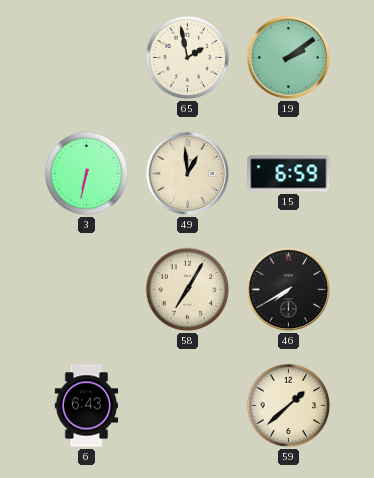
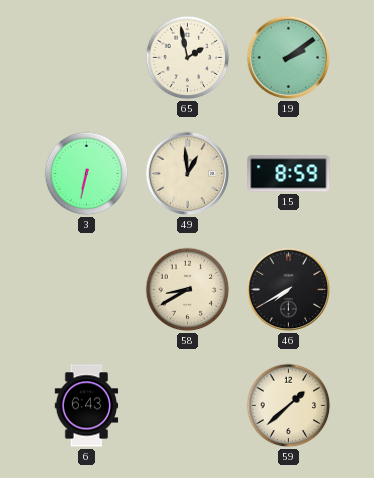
15: 6:59 -> 8:59
58: 7:05 -> 8:40
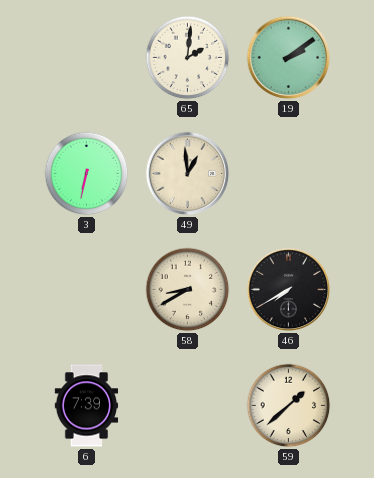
65: 1:58 -> 2:01
15: 8:59 -> none
6: 6:43 -> 7:39
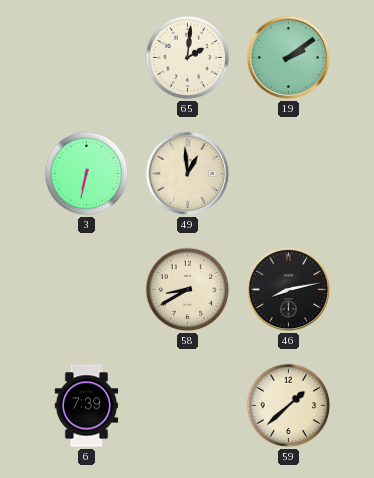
46: 7:40 -> 8:13
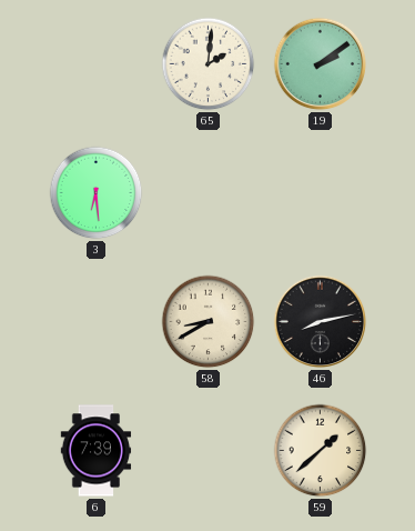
3: 6:32 -> 6:29
49: 12:59 -> none
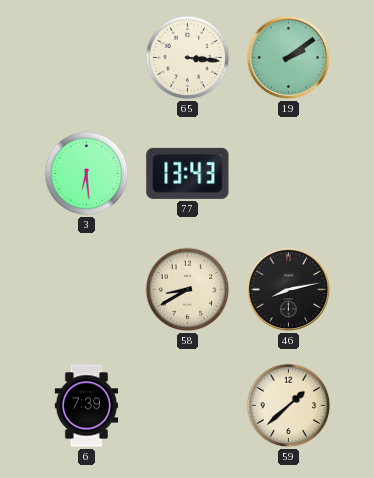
65: 2:01 -> 3:16
77: none -> 13:43
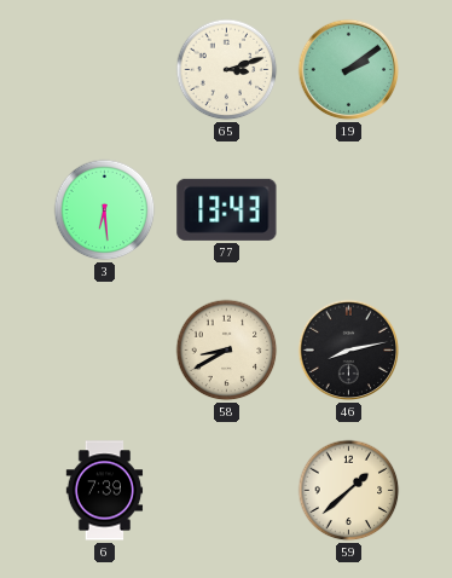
65: 3:16 -> 3:12
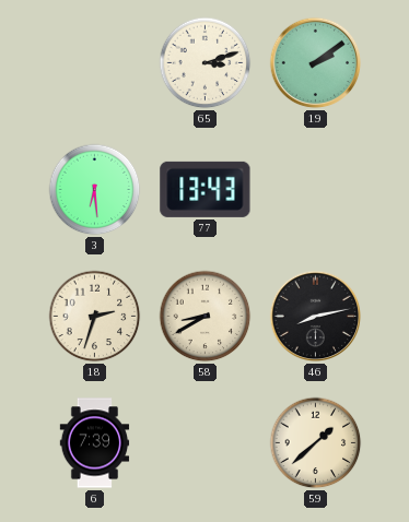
18: none -> 2:33
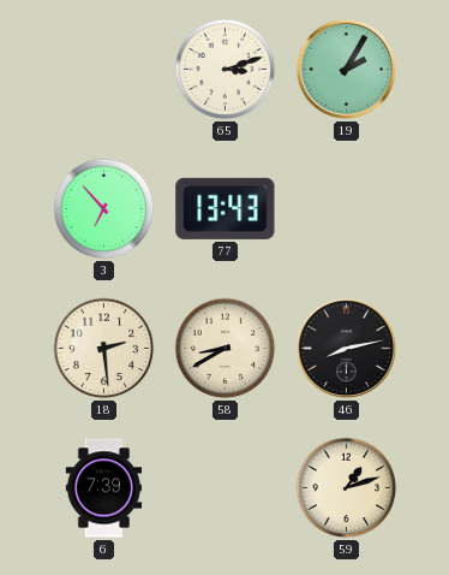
19: 2:09 -> 2:05
3: 6:29 -> 6:53
18: 2:33 -> 2:29
59: 1:38 -> 1:12
